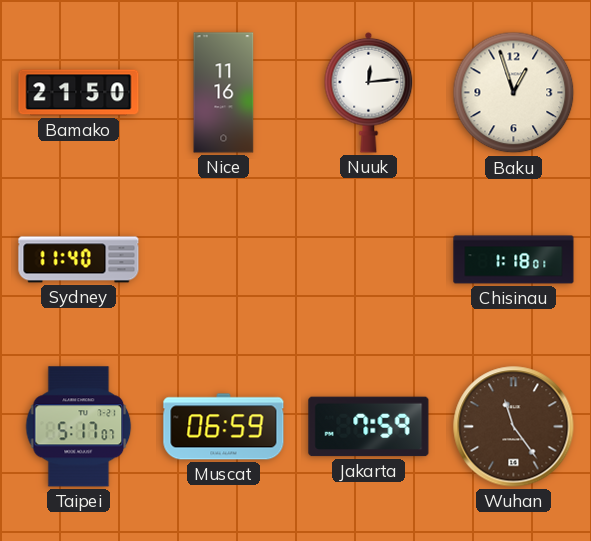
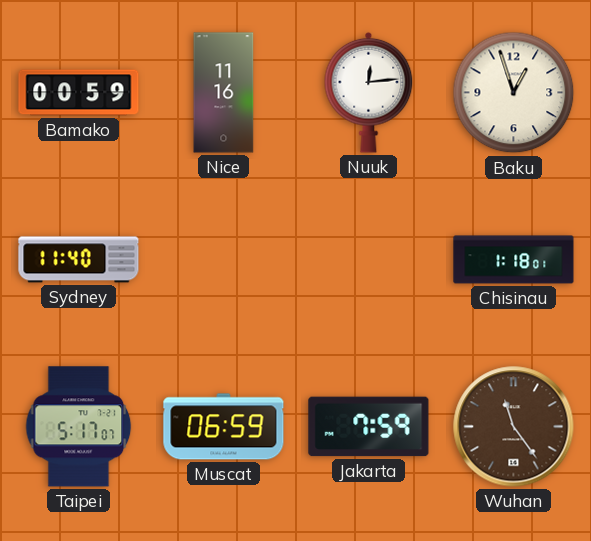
Bamako: 21:50 -> 00:59
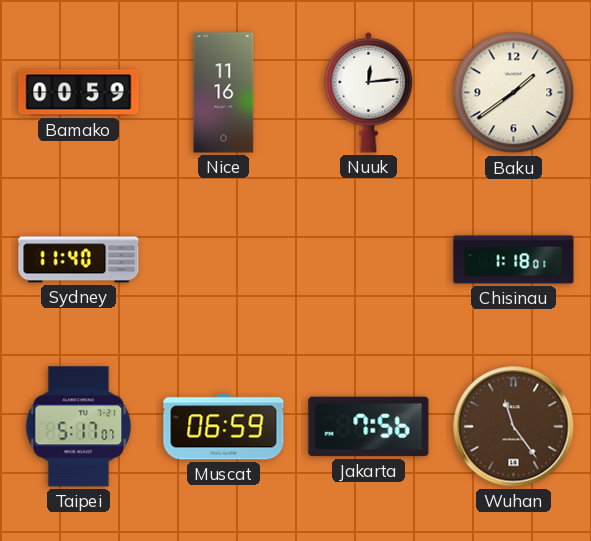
Baku: 12:57 -> 1:39
Jakarta: 7:59 -> 7:56
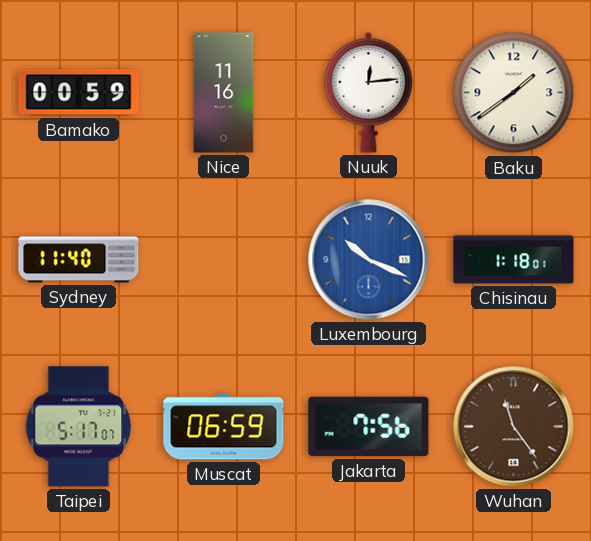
Luxembourg: none -> 10:19
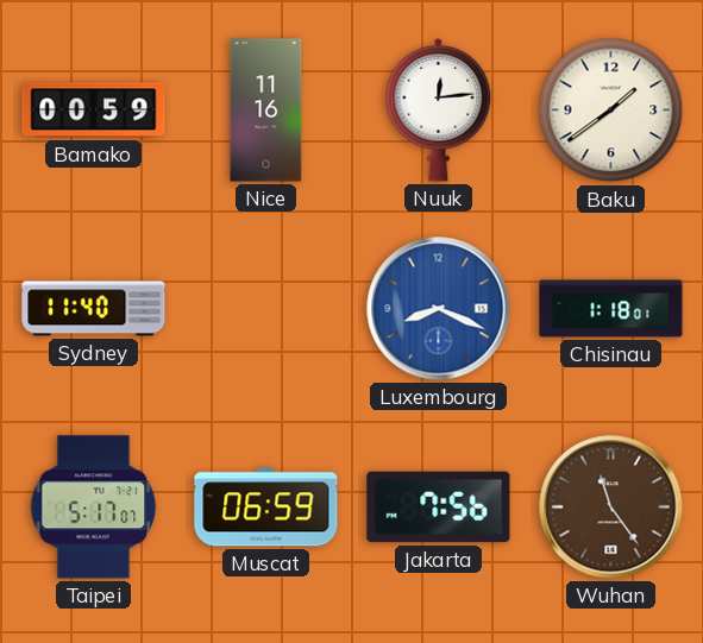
Luxembourg: 10:19 -> 8:19
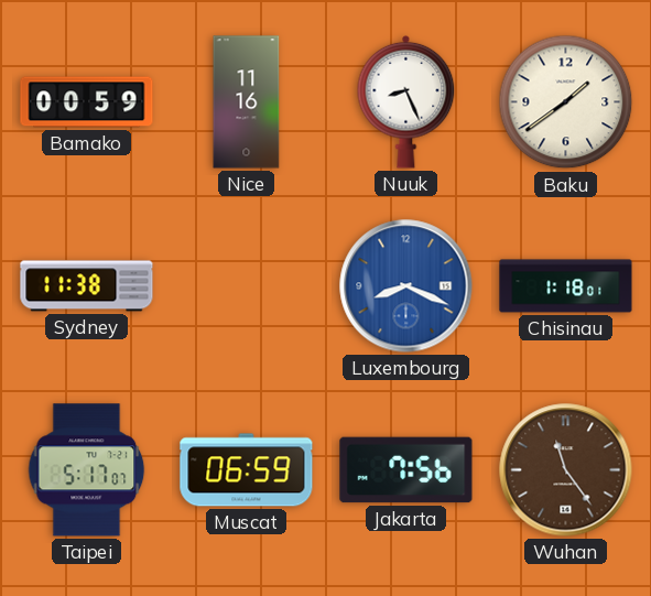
Nuuk: 12:14 -> 8:26
Sydney: 11:40 -> 11:38
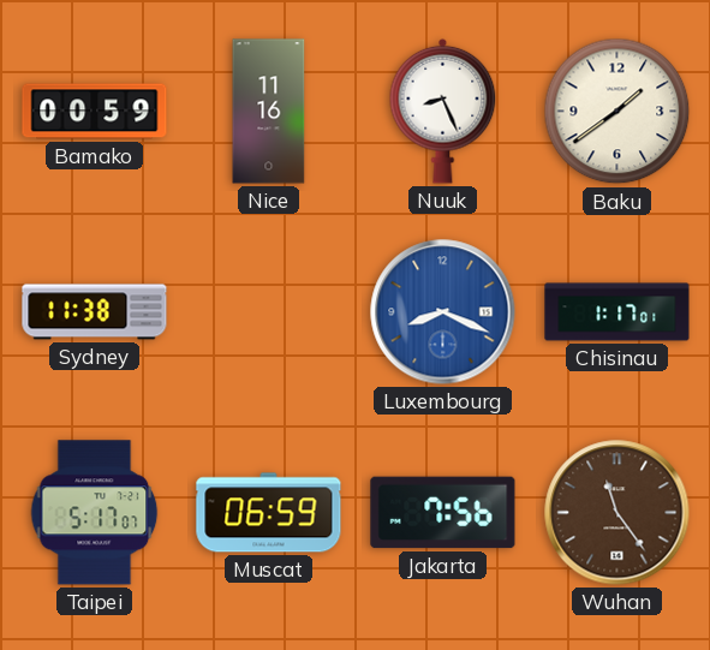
Chisinau: 1:18 -> 1:17
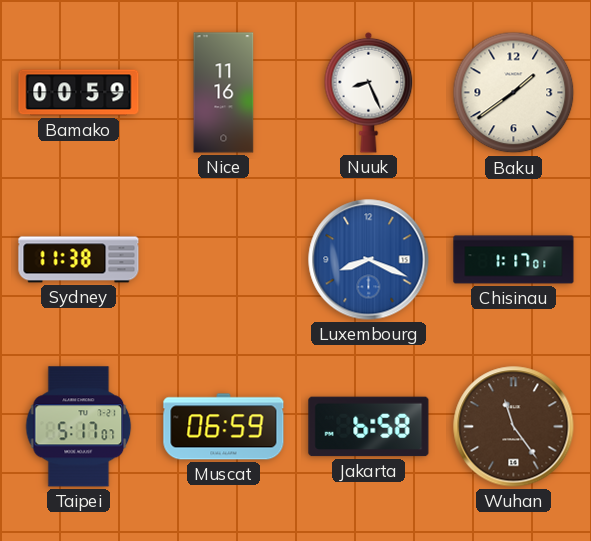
Jakarta: 7:56 -> 6:58
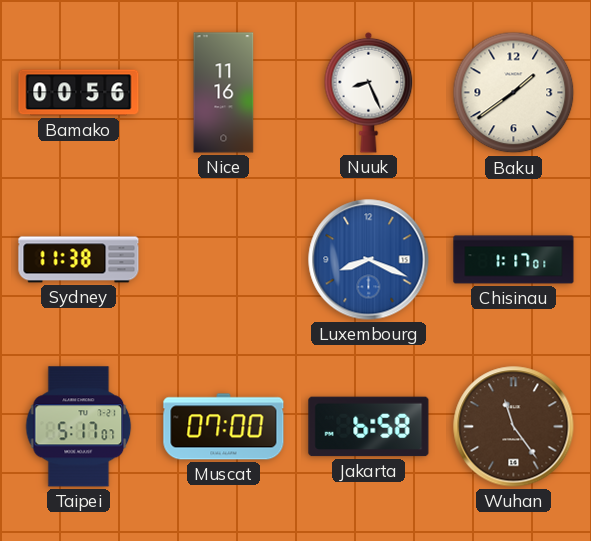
Bamako: 00:59 -> 00:56
Muscat: 06:59 -> 07:00
